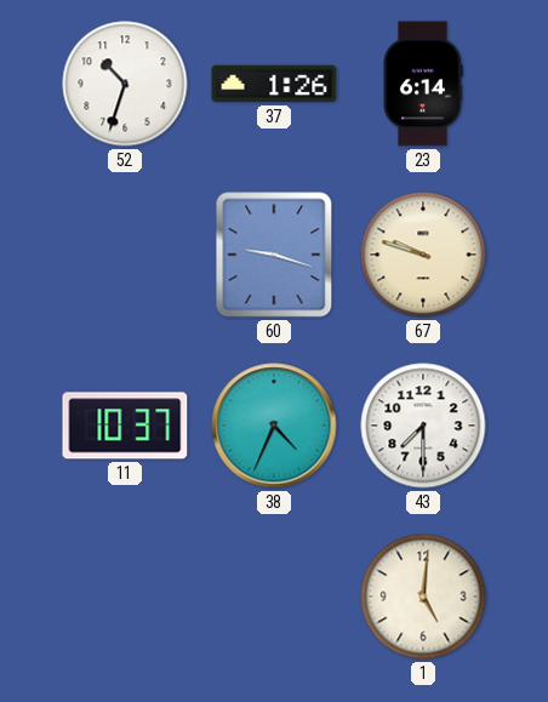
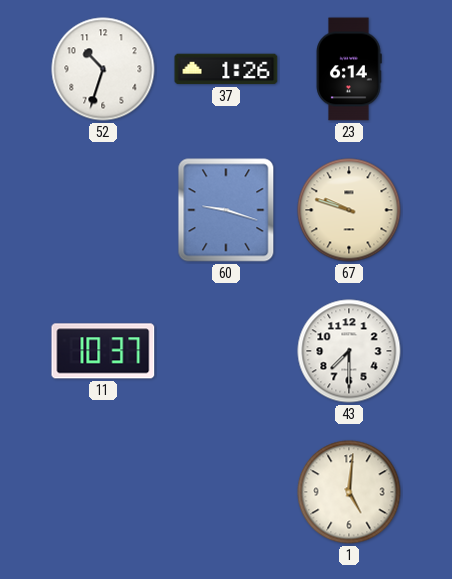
38: 4:34 -> none
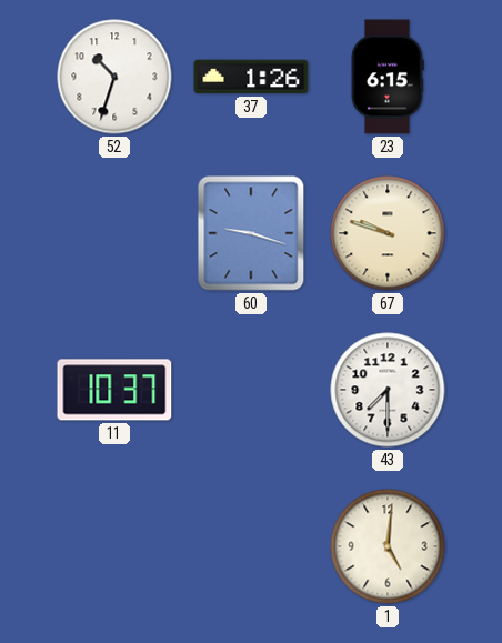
23: 6:14 -> 6:15
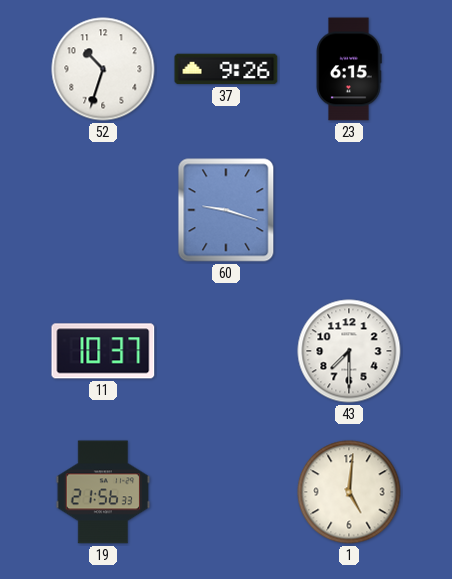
37: 1:26 -> 9:26
67: 9:48 -> none
19: none -> 21:56
